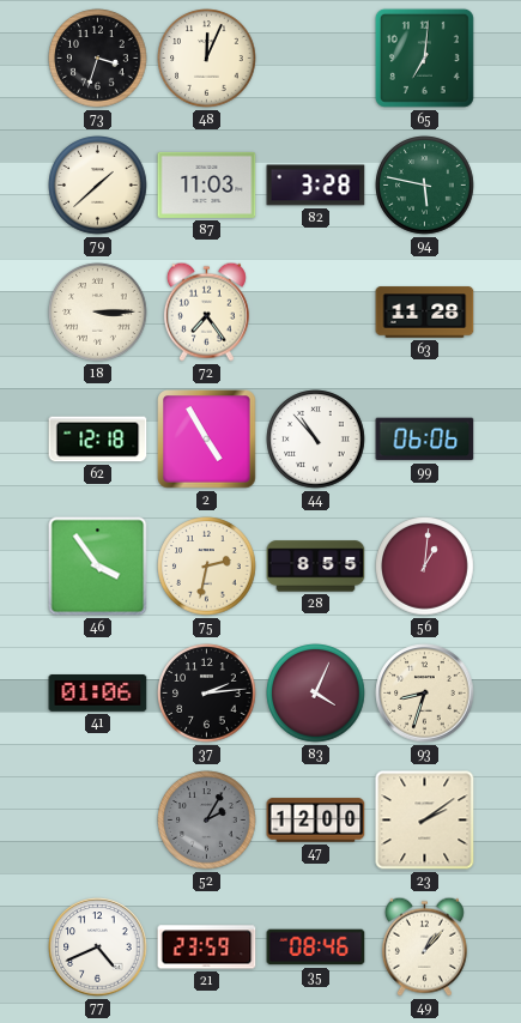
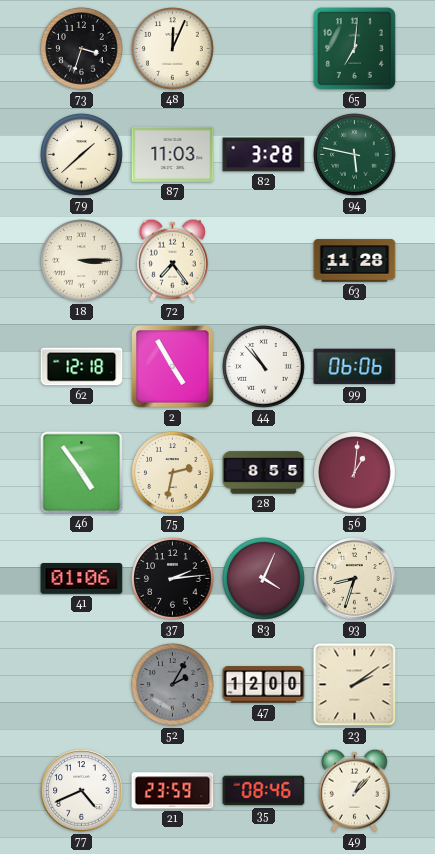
46: 3:54 -> 4:54
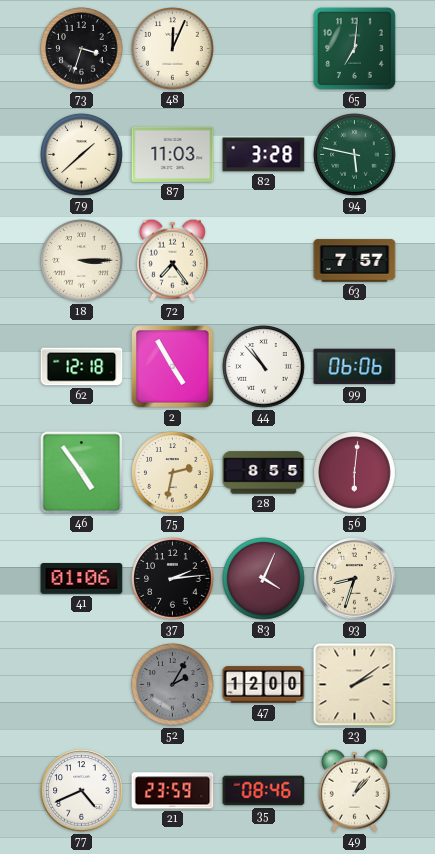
63: 11:28 -> 7:57
56: 1:01 -> 6:01
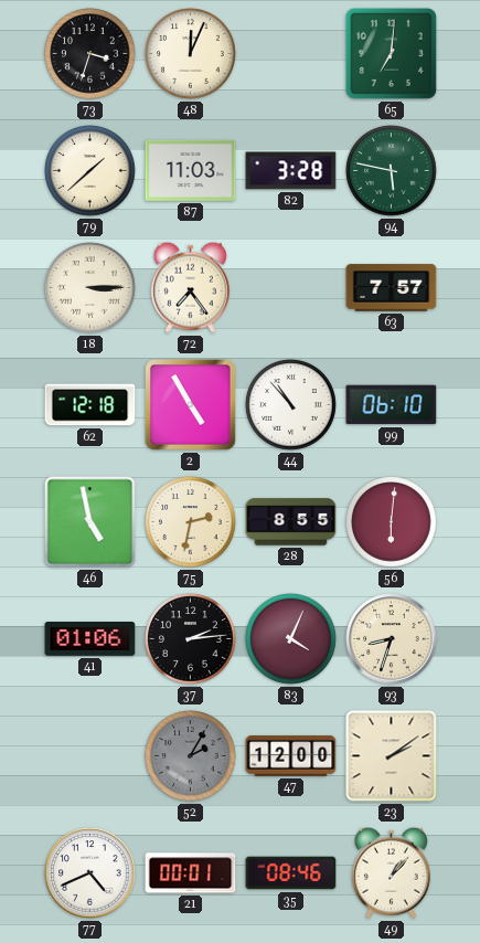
99: 06:06 -> 06:10
46: 4:54 -> 4:58
21: 23:59 -> 00:01
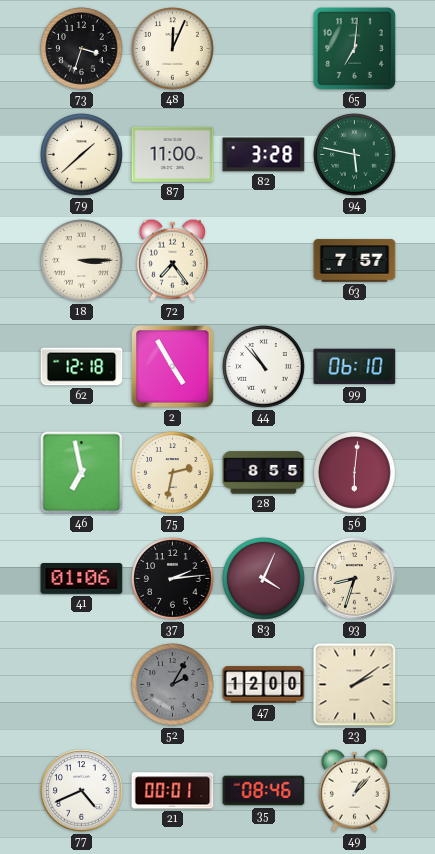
87: 11:03 -> 11:00
46: 4:58 -> 6:58
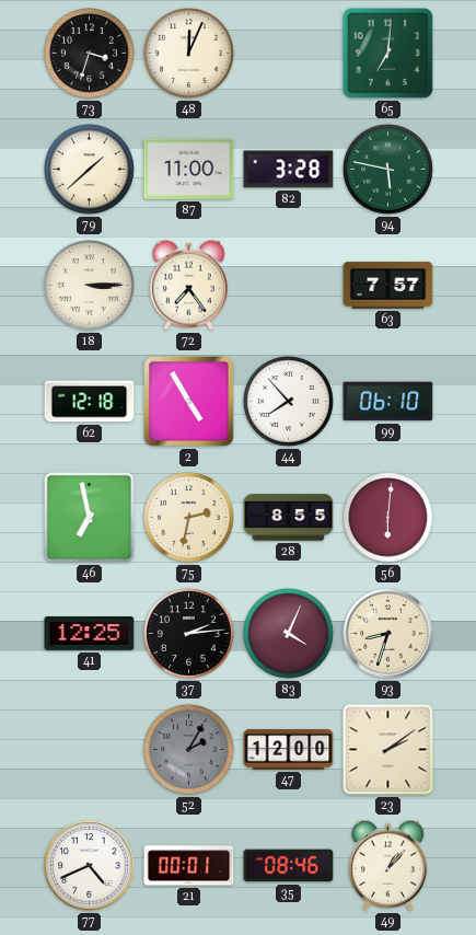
44: 10:53 -> 7:53
41: 01:06 -> 12:25
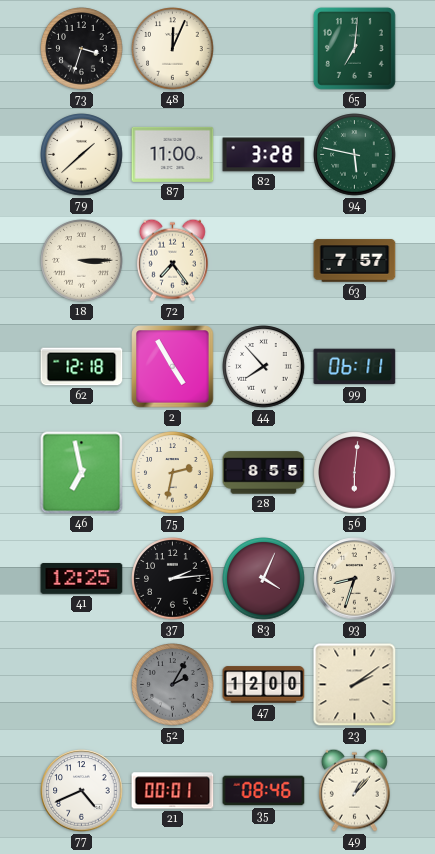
99: 06:10 -> 06:11
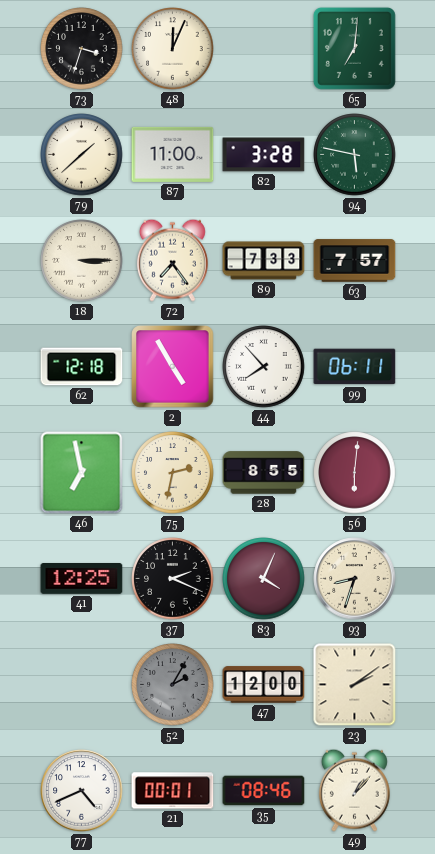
89: none -> 7:33
37: 2:14 -> 2:19
